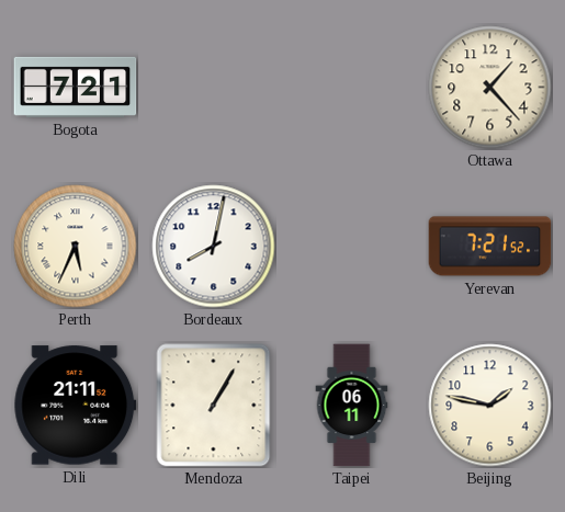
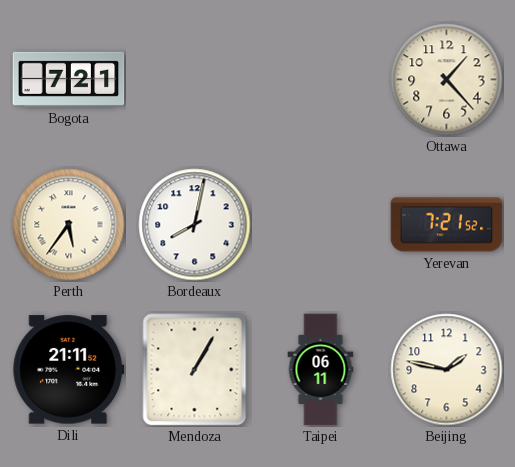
Perth: 5:34 -> 5:36
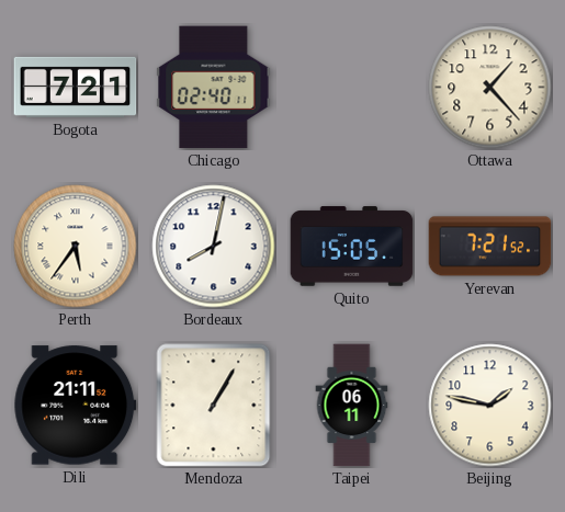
Chicago: none -> 02:40
Quito: none -> 15:05
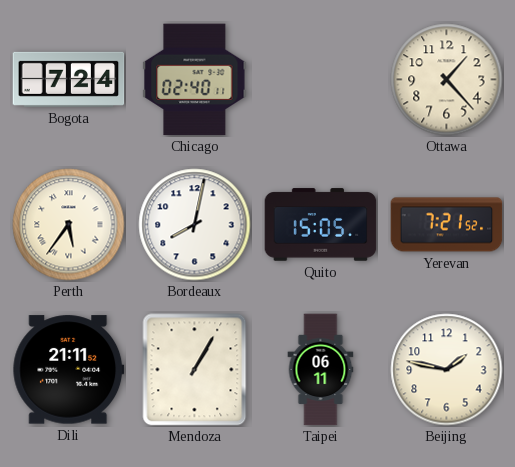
Bogota: 7:21 -> 7:24
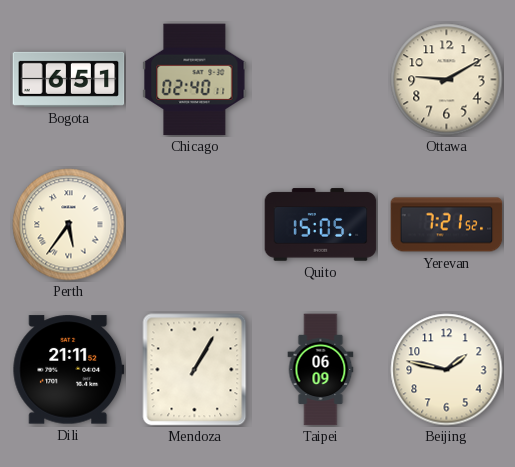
Bogota: 7:24 -> 6:51
Ottawa: 1:23 -> 9:10
Bordeaux: 8:02 -> none
Taipei: 06:11 -> 06:09
